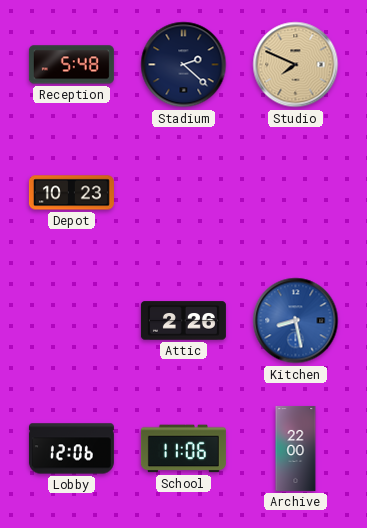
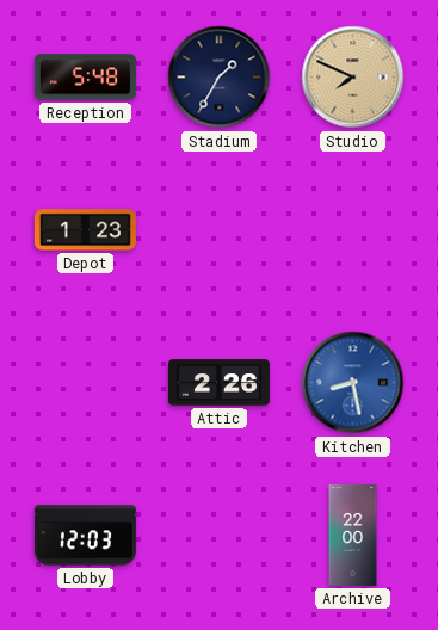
Stadium: 2:22 -> 1:35
Depot: 10:23 -> 1:23
Lobby: 12:06 -> 12:03
School: 11:06 -> none
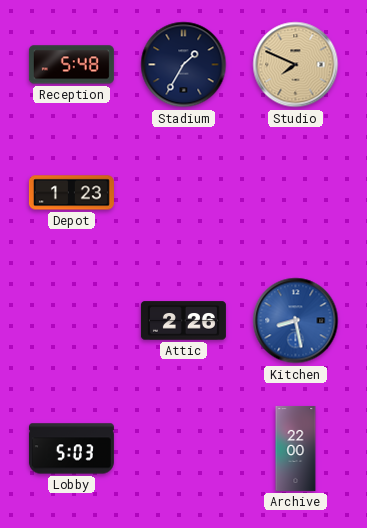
Lobby: 12:03 -> 5:03
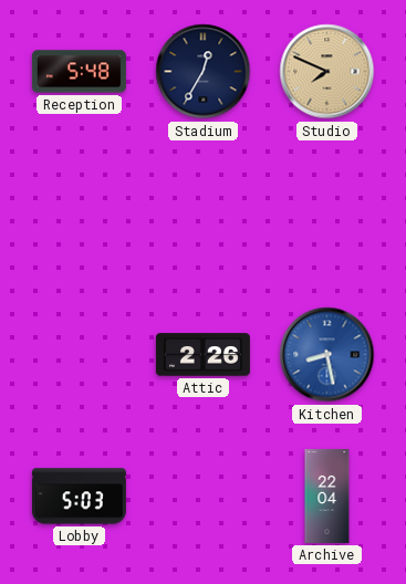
Stadium: 1:35 -> 12:35
Depot: 1:23 -> none
Archive: 22:00 -> 22:04
